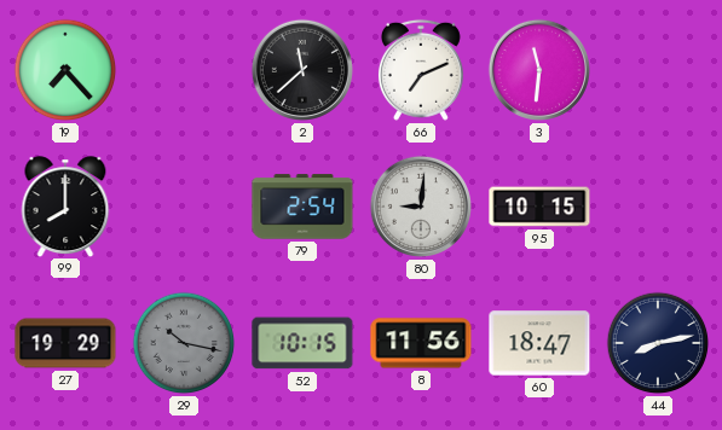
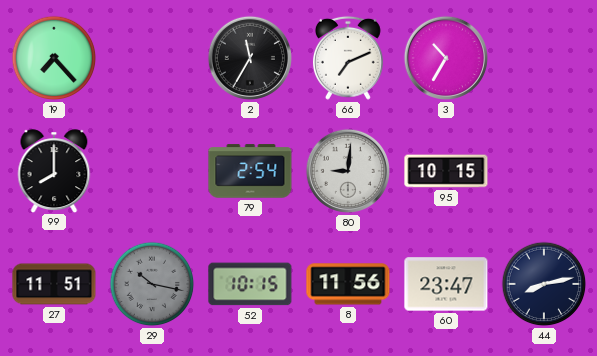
2: 11:38 -> 11:35
3: 11:31 -> 10:35
27: 19:29 -> 11:51
60: 18:47 -> 23:47
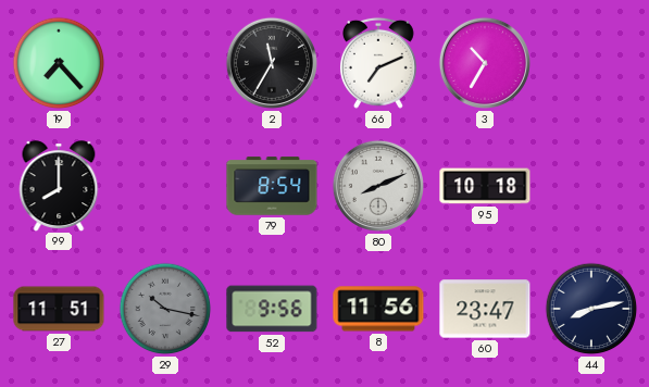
79: 2:54 -> 8:54
80: 9:01 -> 8:11
95: 10:15 -> 10:18
52: 10:15 -> 9:56
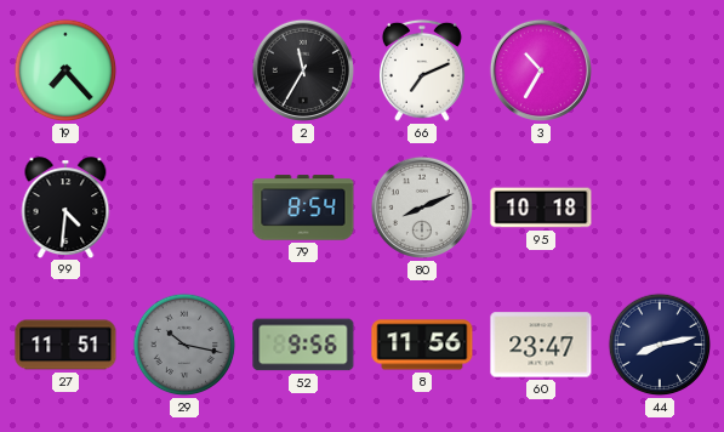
99: 8:00 -> 4:31
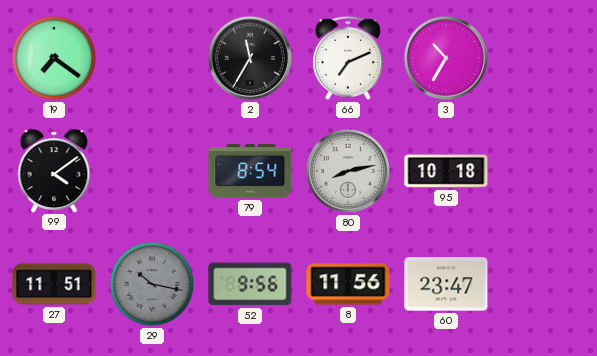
19: 7:23 -> 7:21
99: 4:31 -> 4:09
80: 8:11 -> 8:13
44: 8:13 -> none
